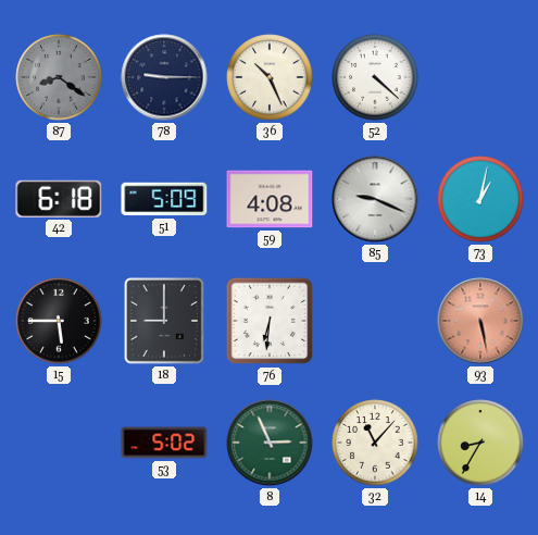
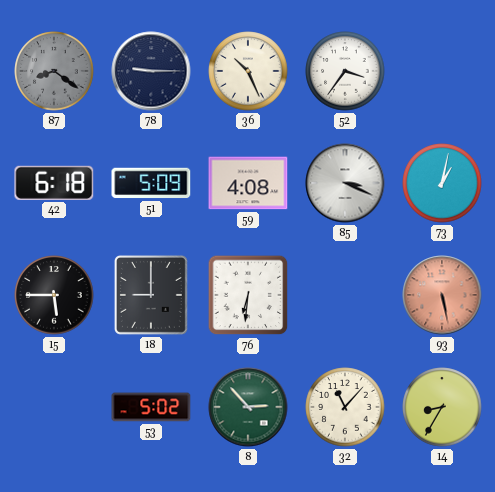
52: 4:22 -> 3:36
85: 9:19 -> 3:19
8: 2:56 -> 2:53
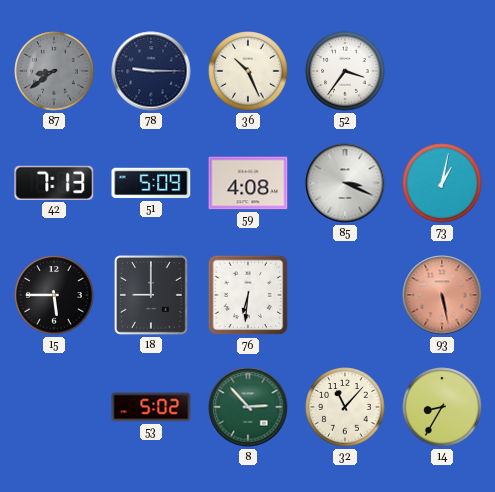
87: 8:21 -> 8:39
42: 6:18 -> 7:13
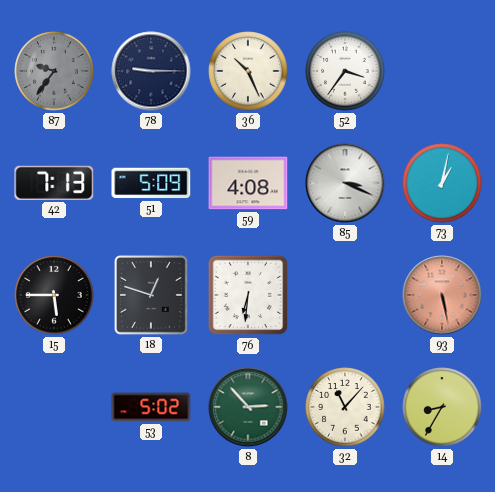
87: 8:39 -> 9:36
18: 9:00 -> 12:48
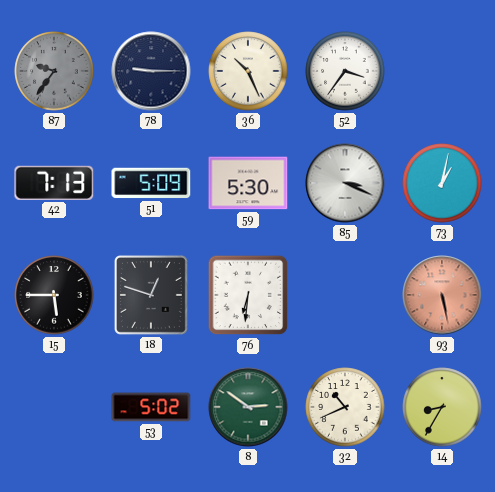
59: 4:08 -> 5:30
8: 2:53 -> 2:51
32: 11:07 -> 10:41
